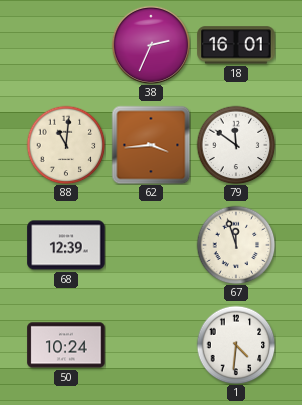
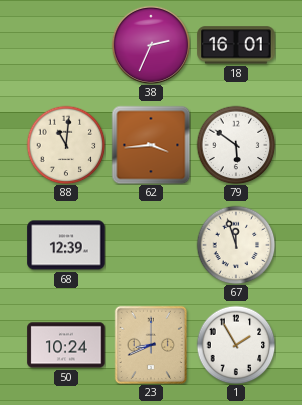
79: 11:51 -> 5:51
23: none -> 8:41
1: 4:31 -> 1:55
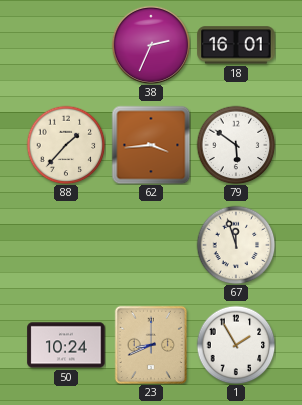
88: 11:01 -> 1:37
68: 12:39 -> none
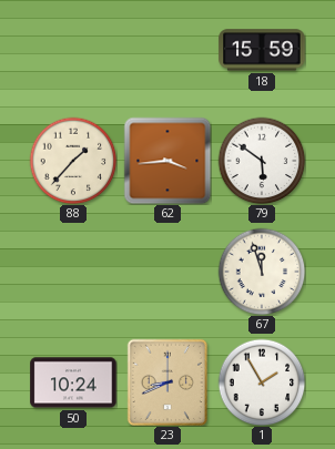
38: 2:34 -> none
18: 16:01 -> 15:59
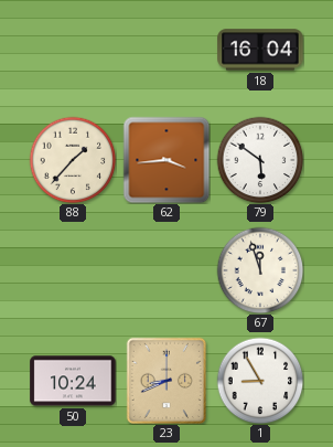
18: 15:59 -> 16:04
1: 1:55 -> 8:55
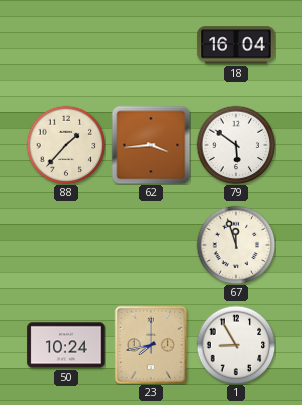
23: 8:41 -> 7:43
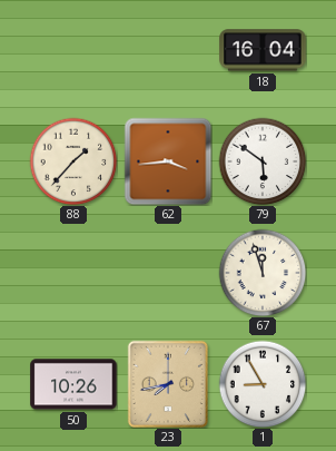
50: 10:24 -> 10:26
